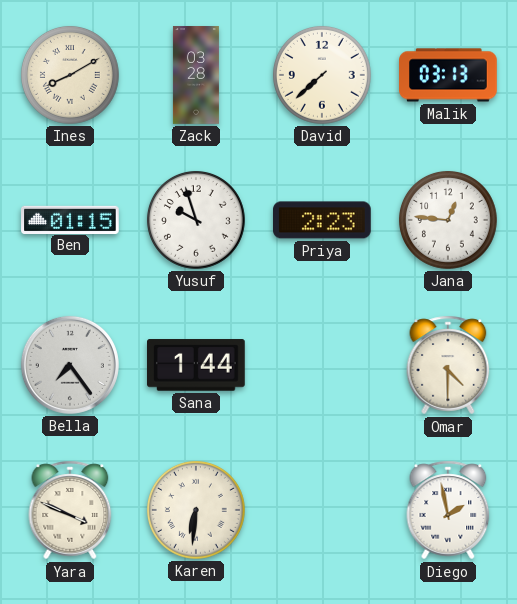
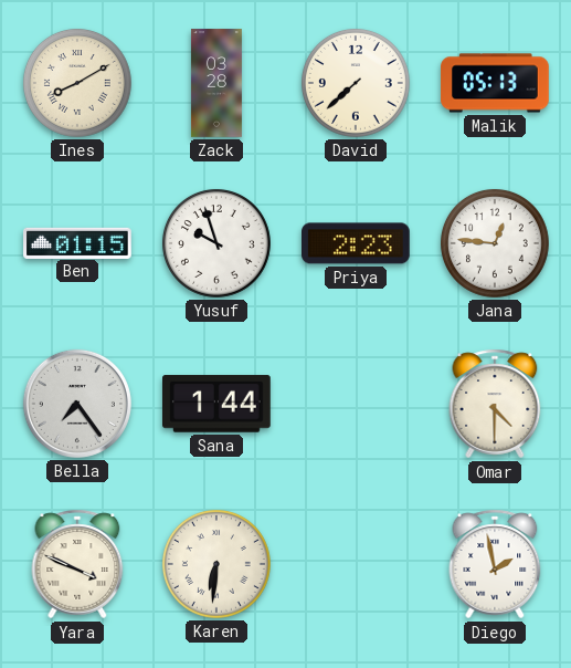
Malik: 03:13 -> 05:13
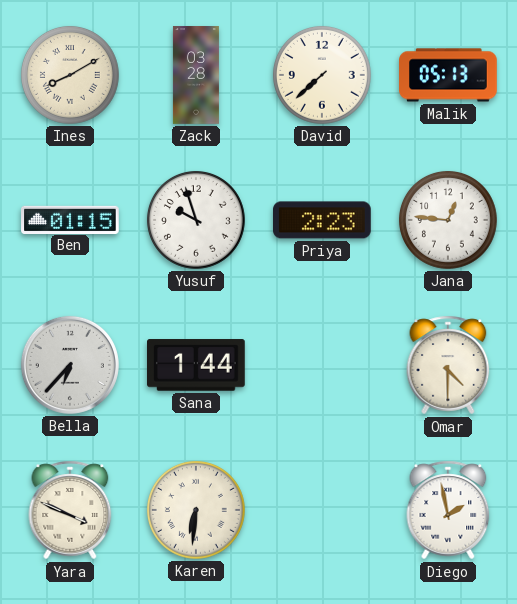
Bella: 7:24 -> 6:37
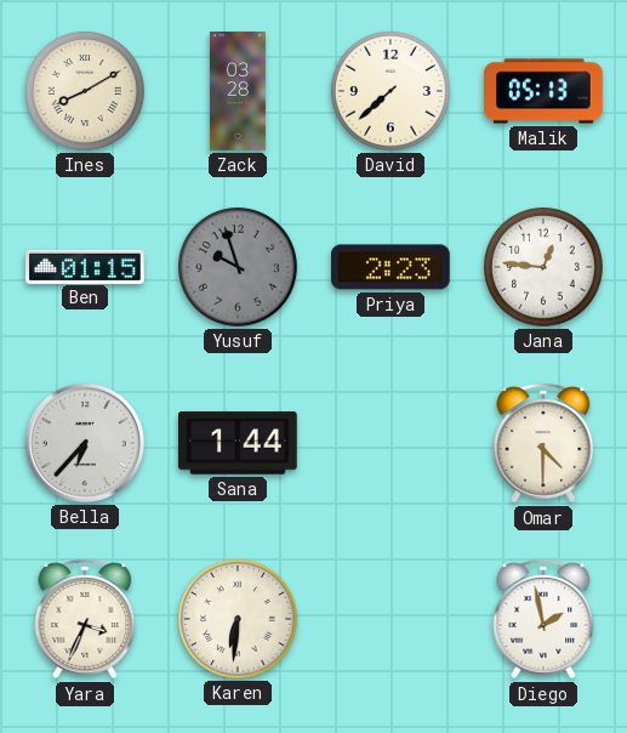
Yusuf dial: white -> grey
Yara: 3:49 -> 3:34
